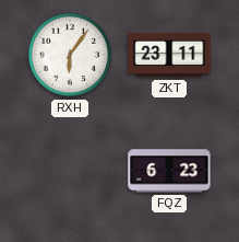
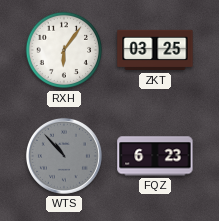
ZKT: 23:11 -> 03:25
WTS: none -> 10:53
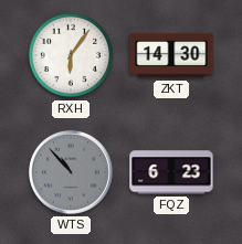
ZKT: 03:25 -> 14:30
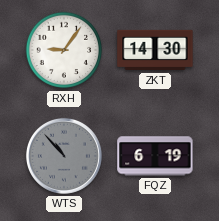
RXH: 6:06 -> 9:06
FQZ: 6:23 -> 6:19
